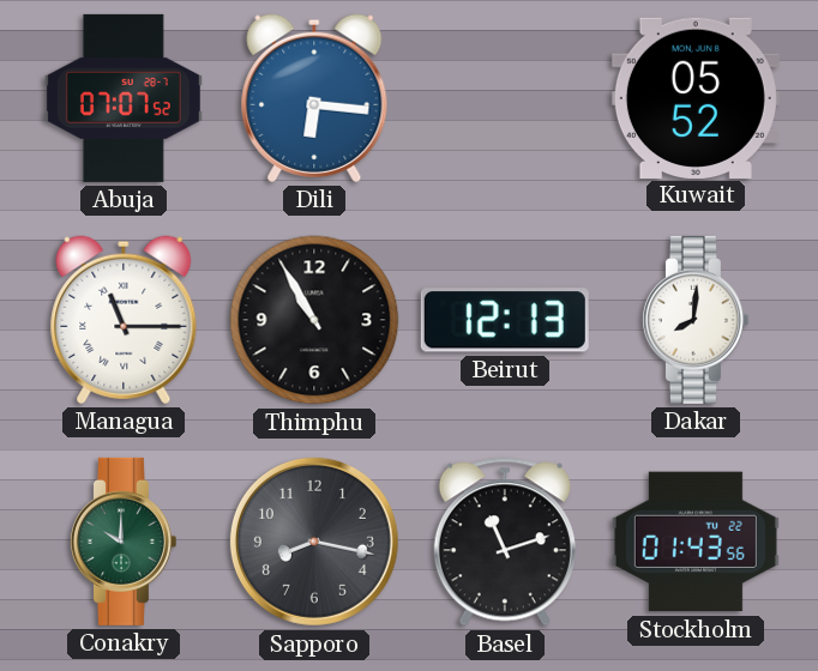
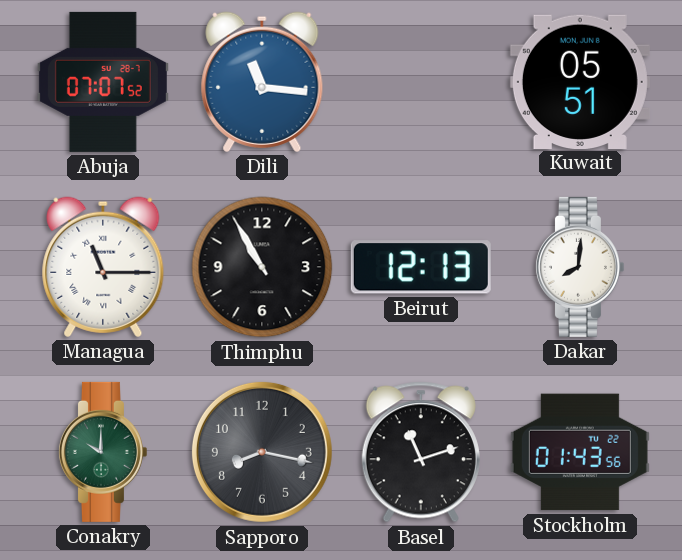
Dili: 6:16 -> 11:16
Kuwait: 05:52 -> 05:51
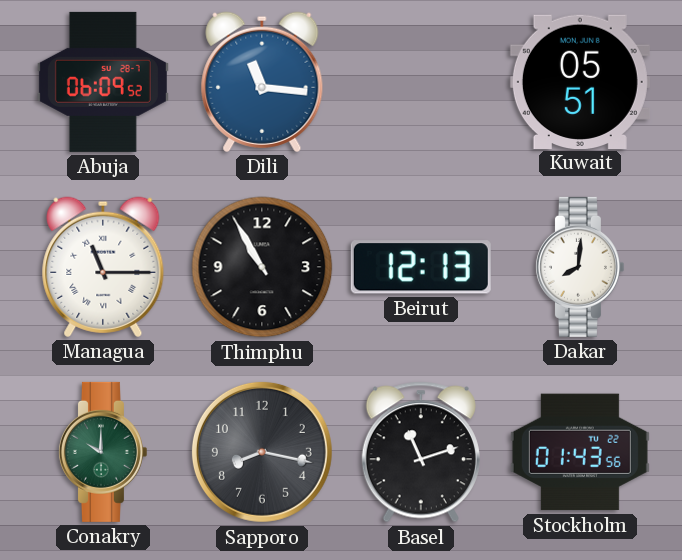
Abuja: 07:07 -> 06:09
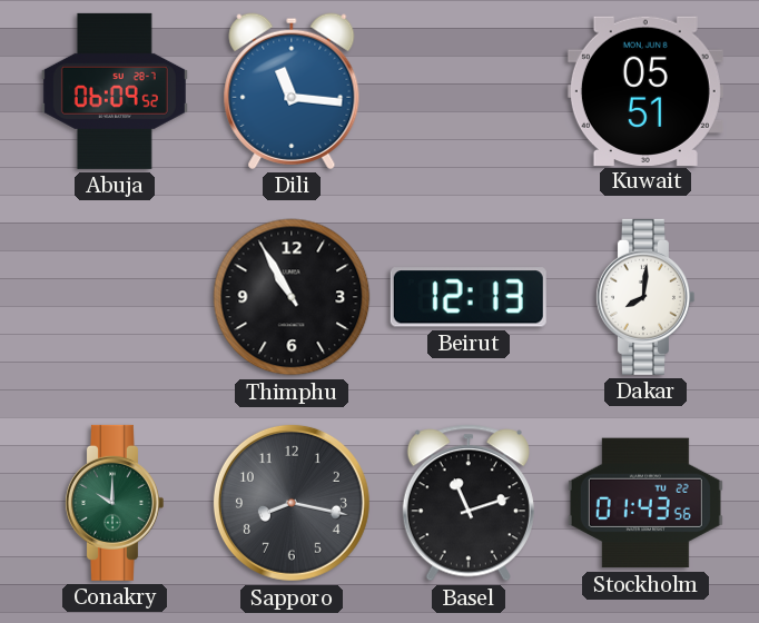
Managua: 11:15 -> none
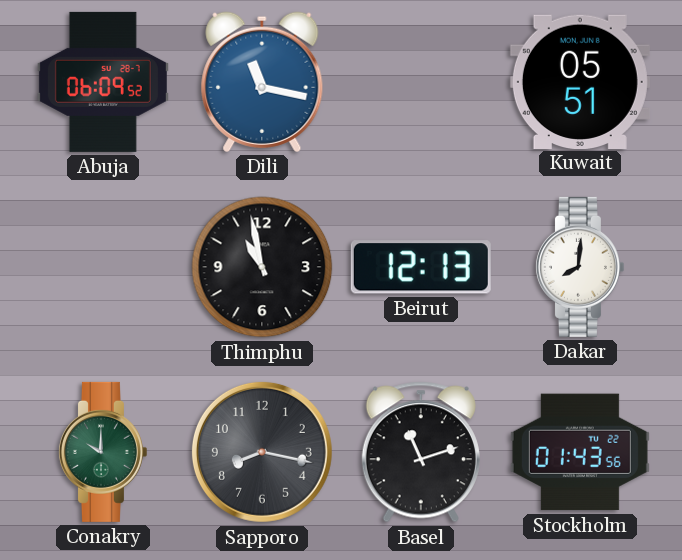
Dili: 11:16 -> 11:17
Thimphu: 10:55 -> 10:58
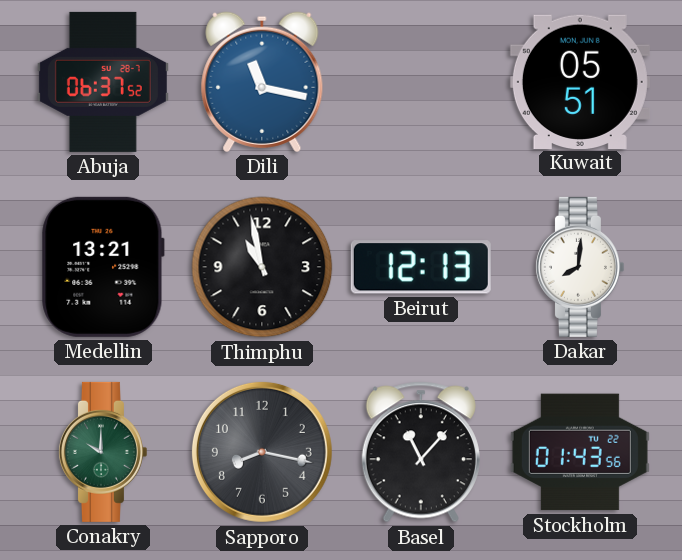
Abuja: 06:09 -> 06:37
Medellin: none -> 13:21
Basel: 11:12 -> 11:07
